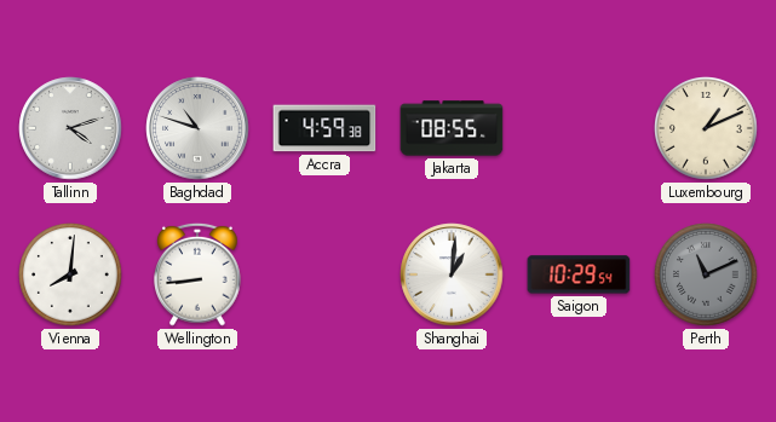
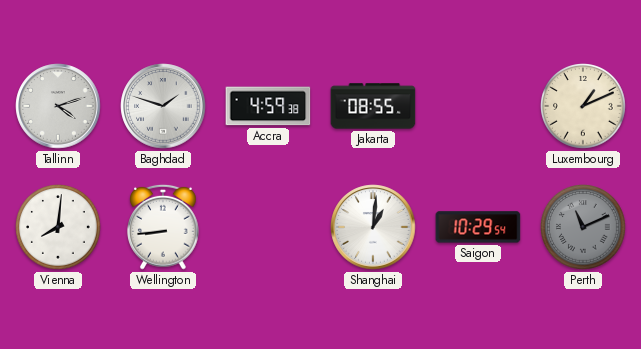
Baghdad: 10:48 -> 1:48
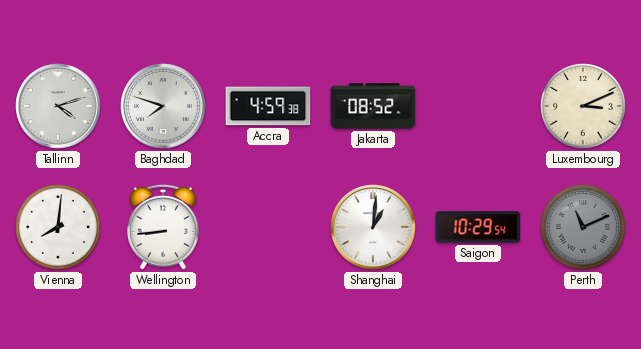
Baghdad: 1:48 -> 7:48
Jakarta: 08:55 -> 08:52
Luxembourg: 1:11 -> 3:11
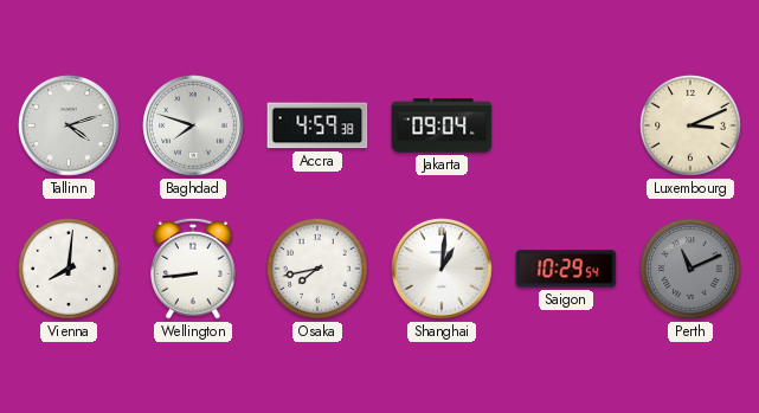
Jakarta: 08:52 -> 09:04
Osaka: none -> 7:43
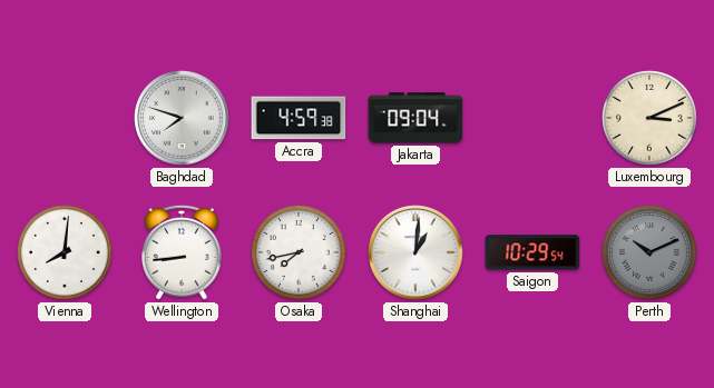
Tallinn: 4:12 -> none
Perth: 11:11 -> 10:11
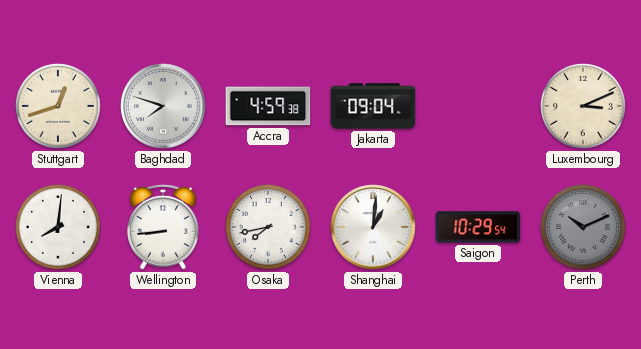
Stuttgart: none -> 12:42
